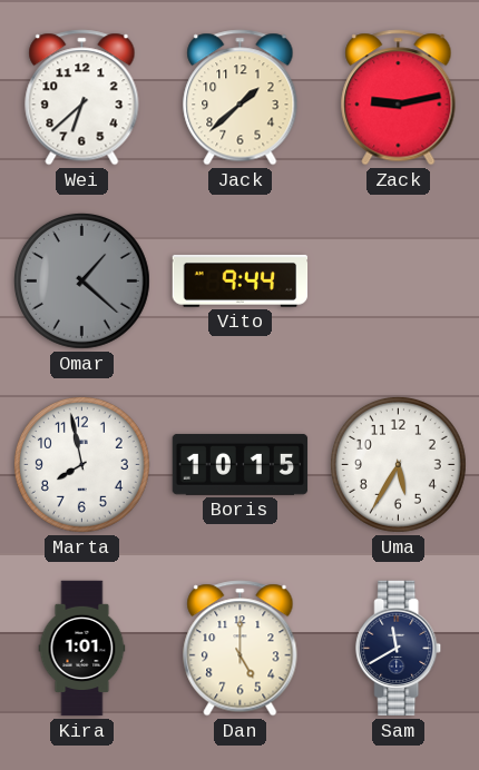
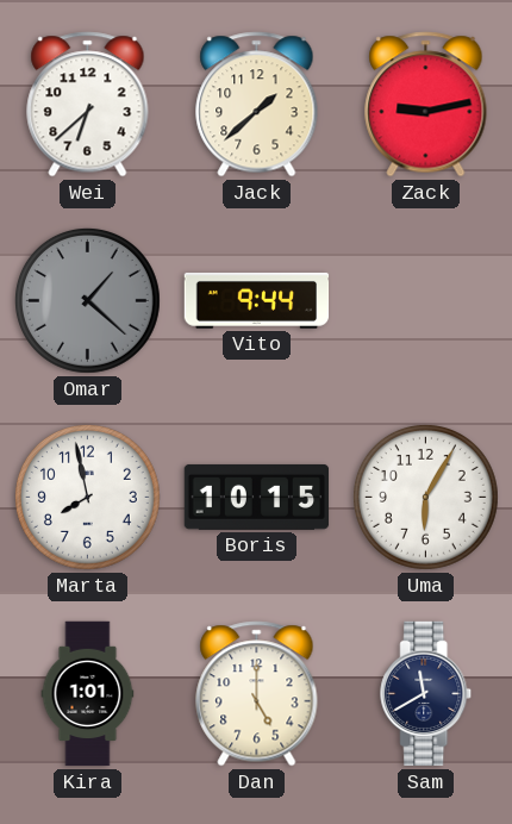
Uma: 5:35 -> 6:05
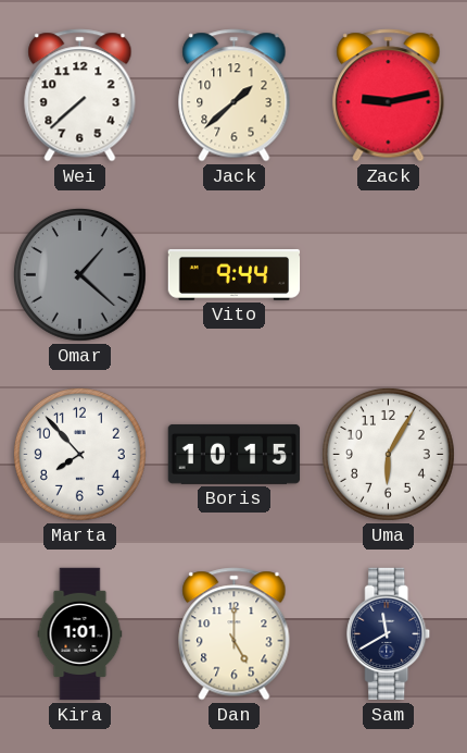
Wei: 6:38 -> 7:38
Marta: 7:58 -> 7:53
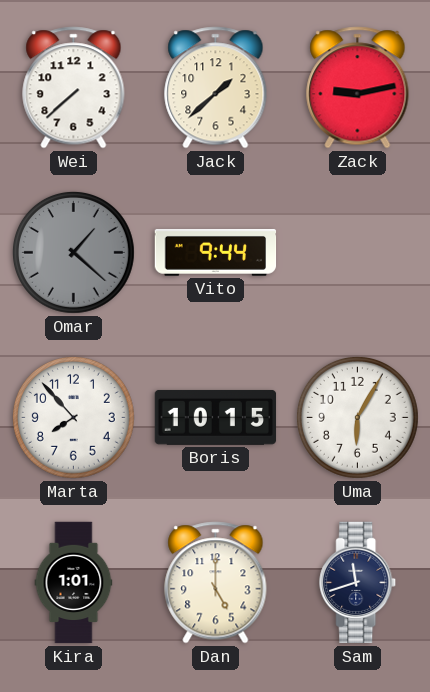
Sam: 11:40 -> 11:42
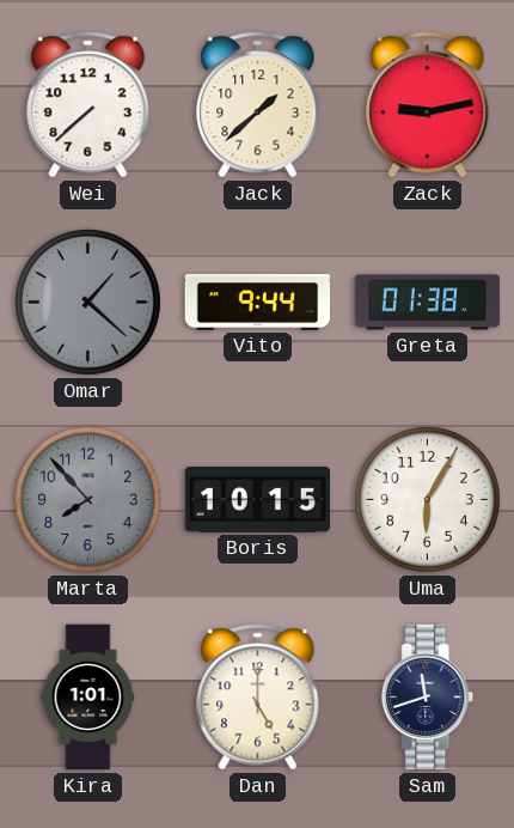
Greta: none -> 01:38
Marta dial: white -> grey
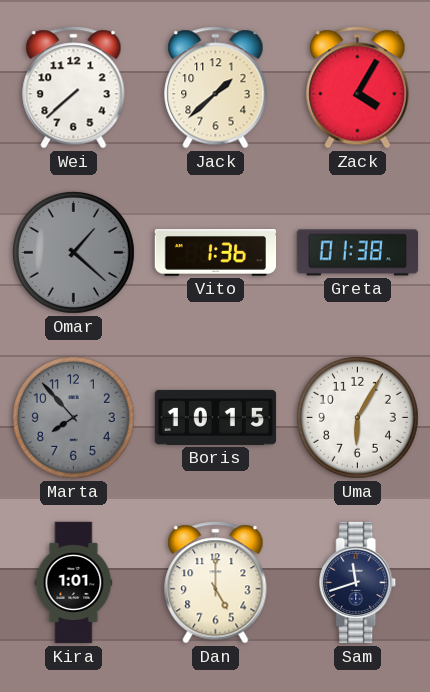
Zack: 9:13 -> 4:05
Vito: 9:44 -> 1:36
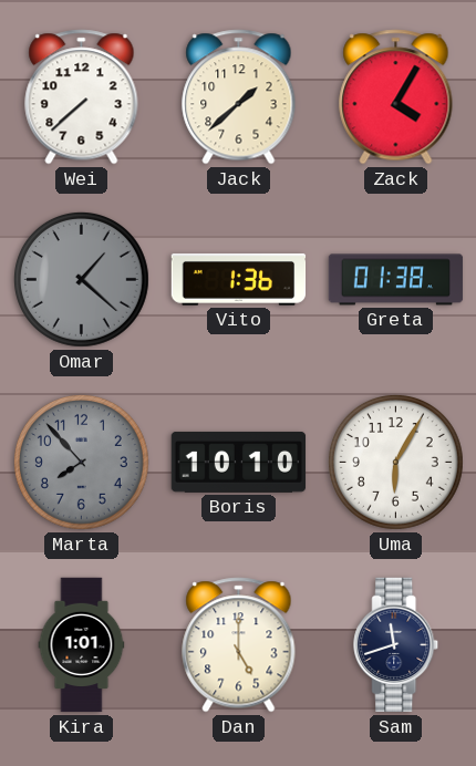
Boris: 10:15 -> 10:10
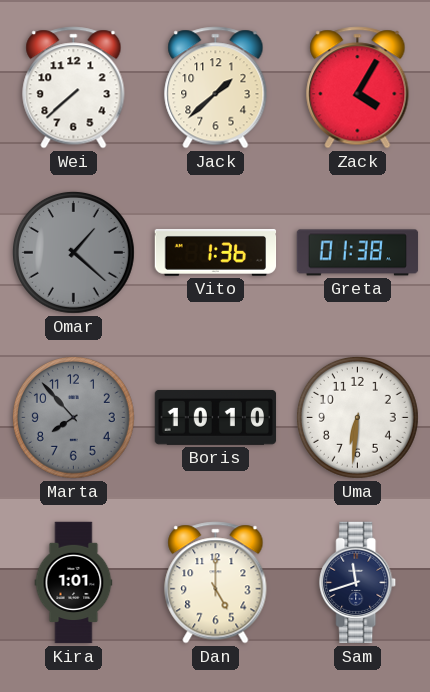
Uma: 6:05 -> 6:31
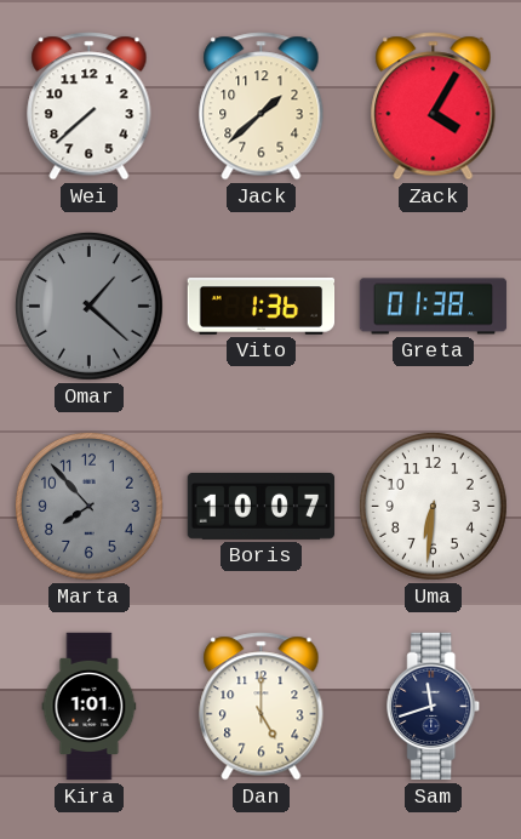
Boris: 10:10 -> 10:07
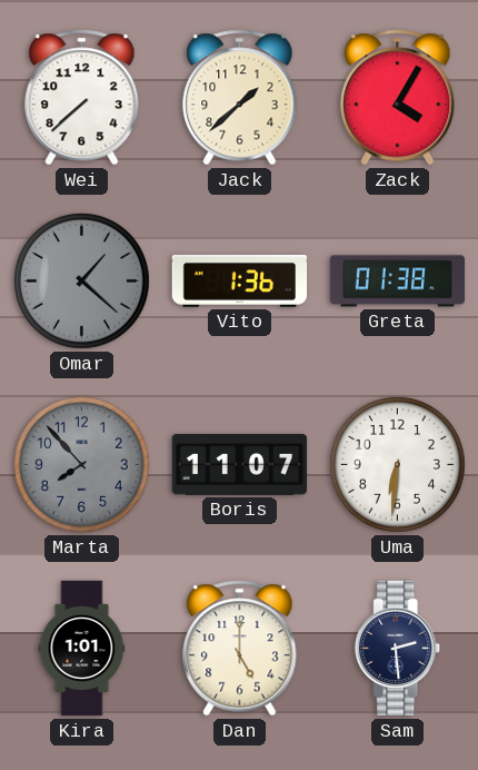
Boris: 10:07 -> 11:07
Sam: 11:42 -> 2:29
